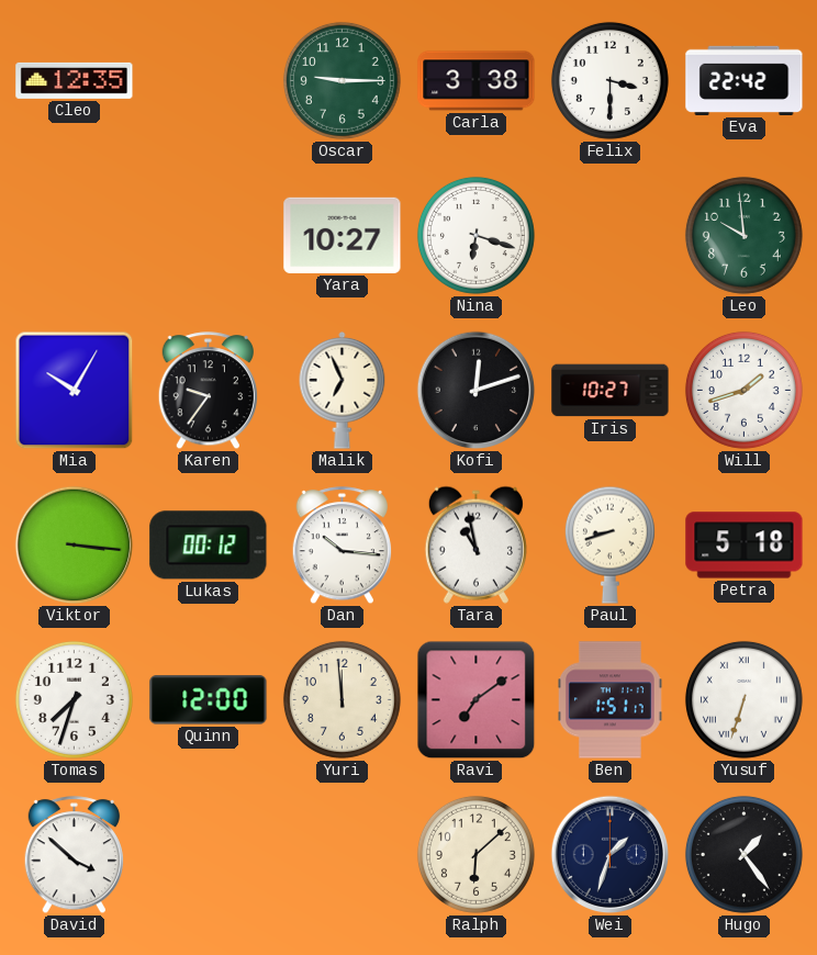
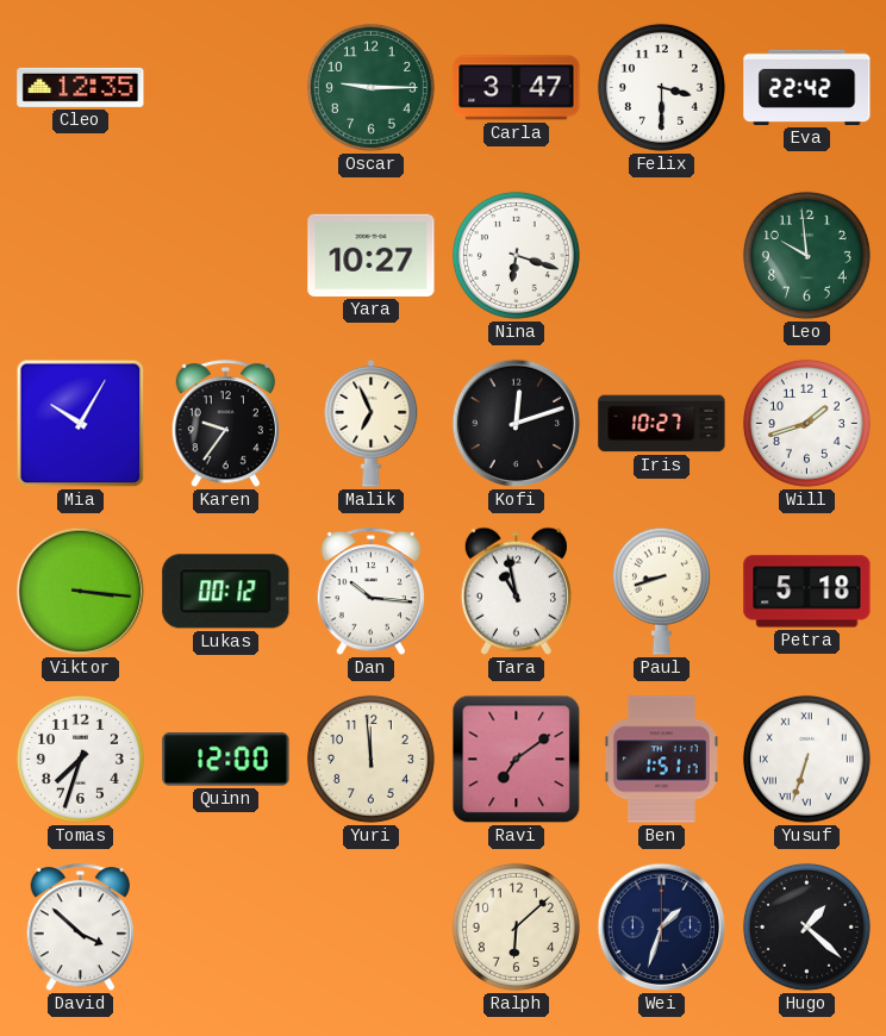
Carla: 3:38 -> 3:47
Hugo: 1:24 -> 1:22
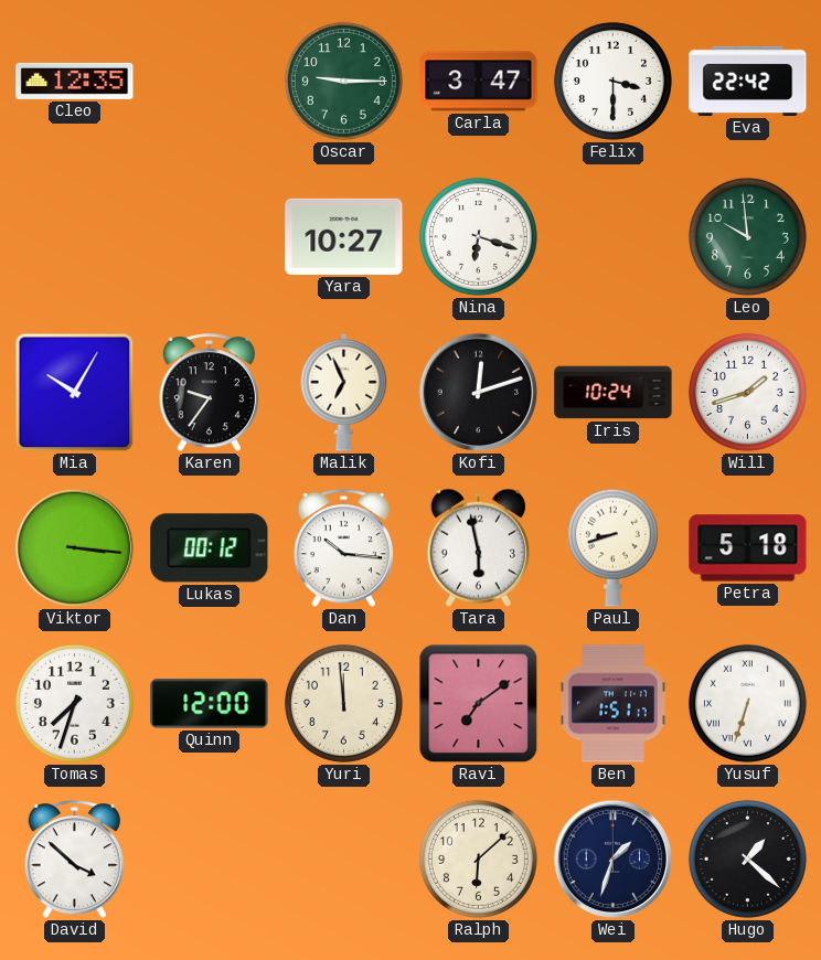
Iris: 10:27 -> 10:24
Tara: 10:58 -> 5:58
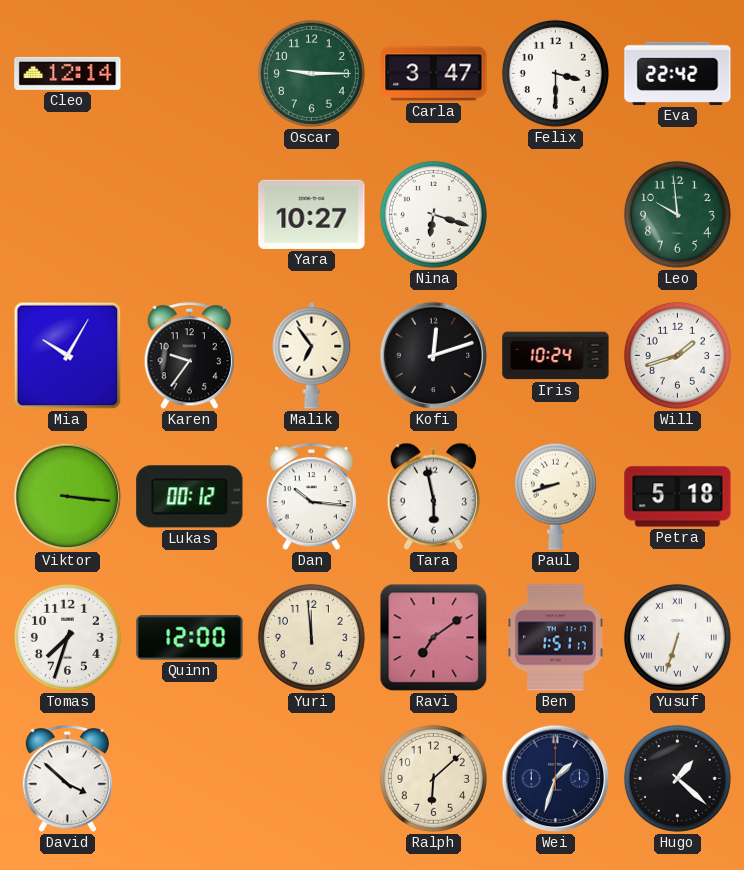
Cleo: 12:35 -> 12:14
Malik: 6:56 -> 6:54
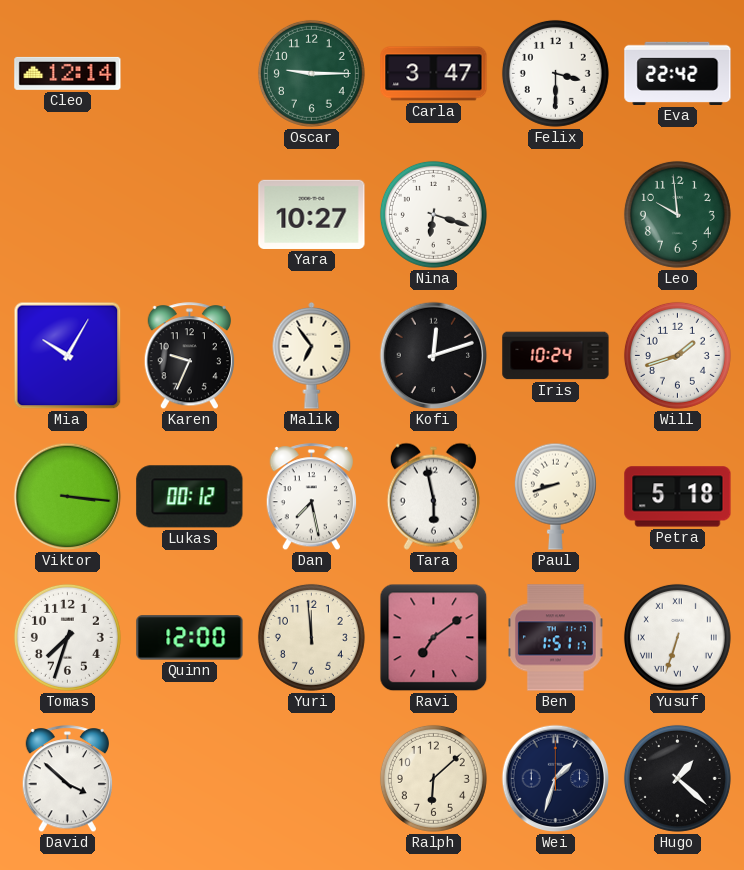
Karen: 9:36 -> 9:34
Dan: 10:16 -> 7:28
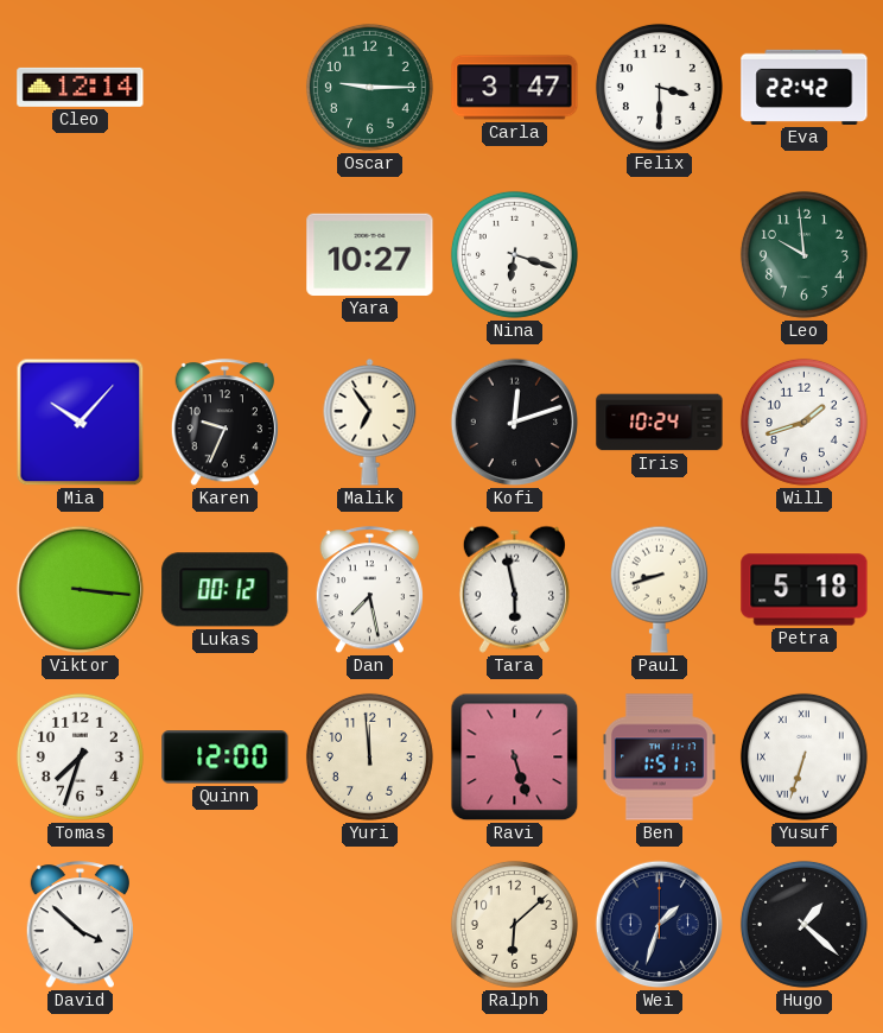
Mia: 10:05 -> 10:07
Ravi: 7:09 -> 5:27
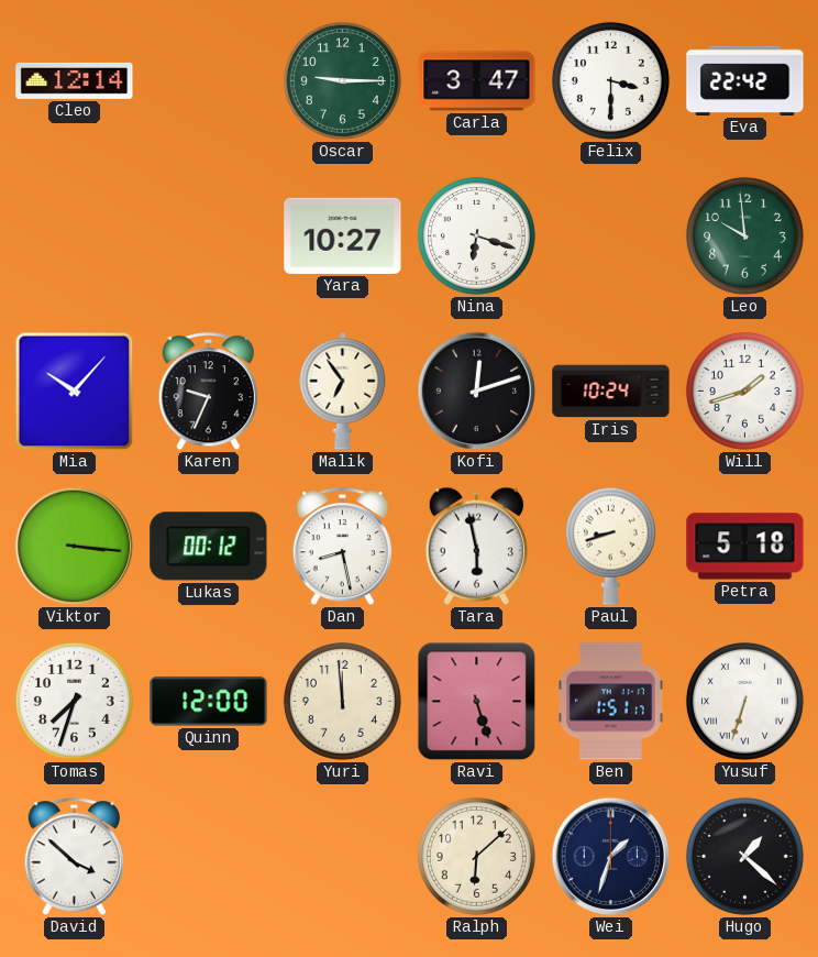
Dan: 7:28 -> 8:28
